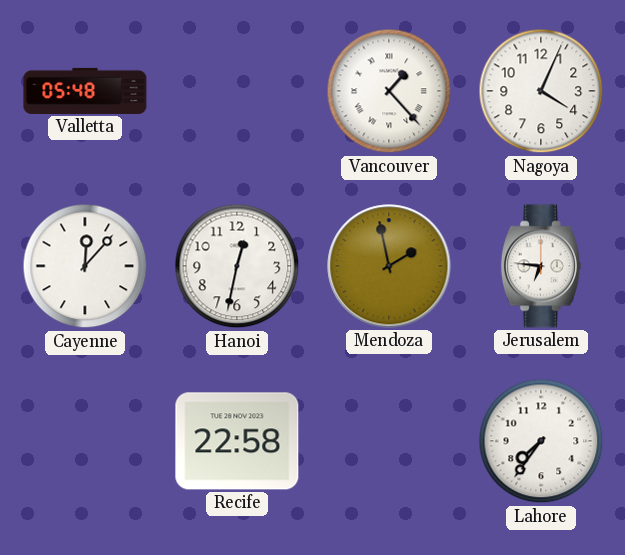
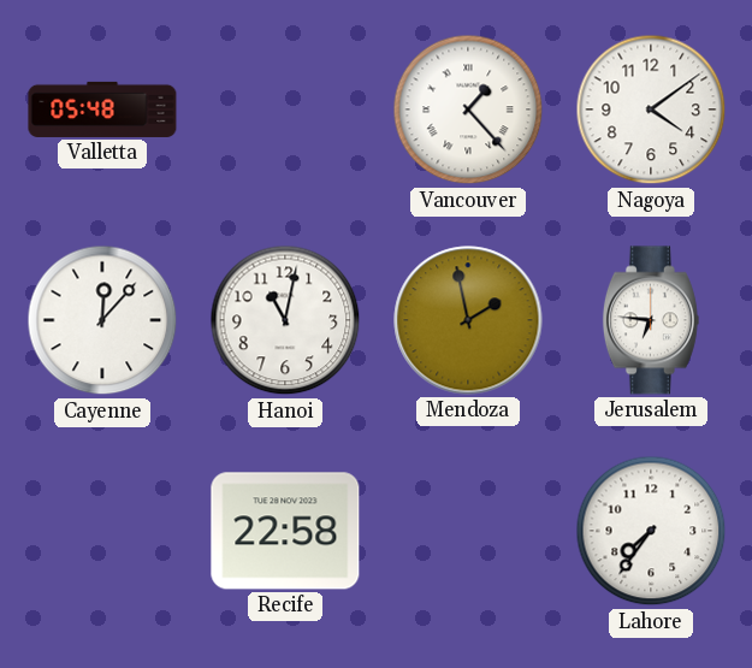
Nagoya: 4:04 -> 4:09
Hanoi: 12:32 -> 11:02
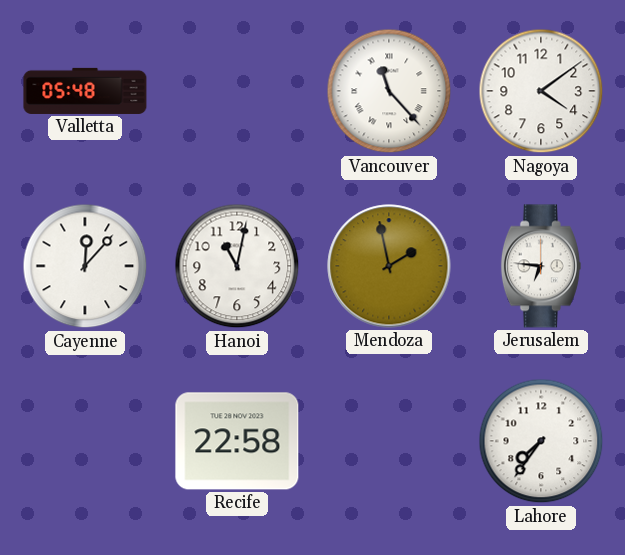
Vancouver: 1:23 -> 11:23
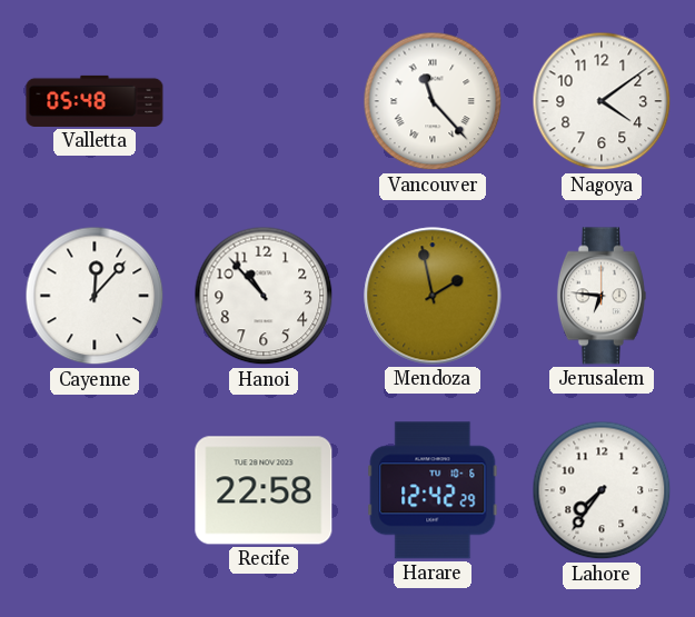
Hanoi: 11:02 -> 10:53
Harare: none -> 12:42
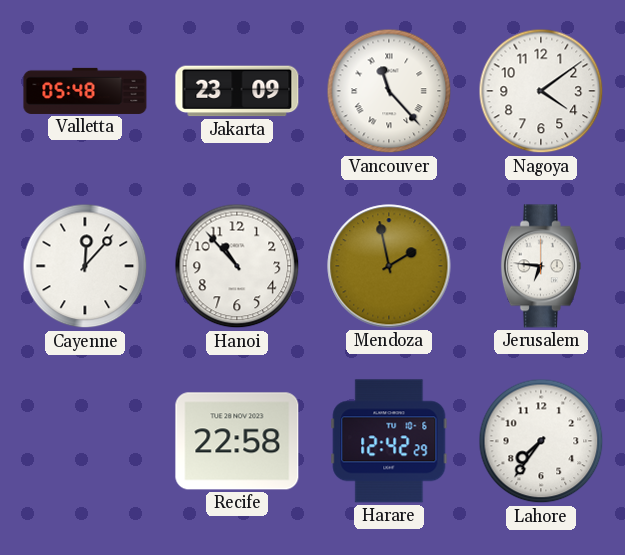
Jakarta: none -> 23:09
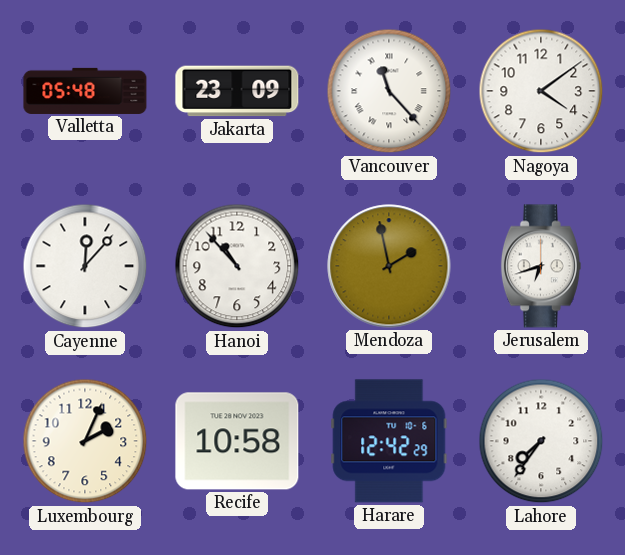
Jerusalem: 6:46 -> 6:42
Luxembourg: none -> 2:04
Recife: 22:58 -> 10:58
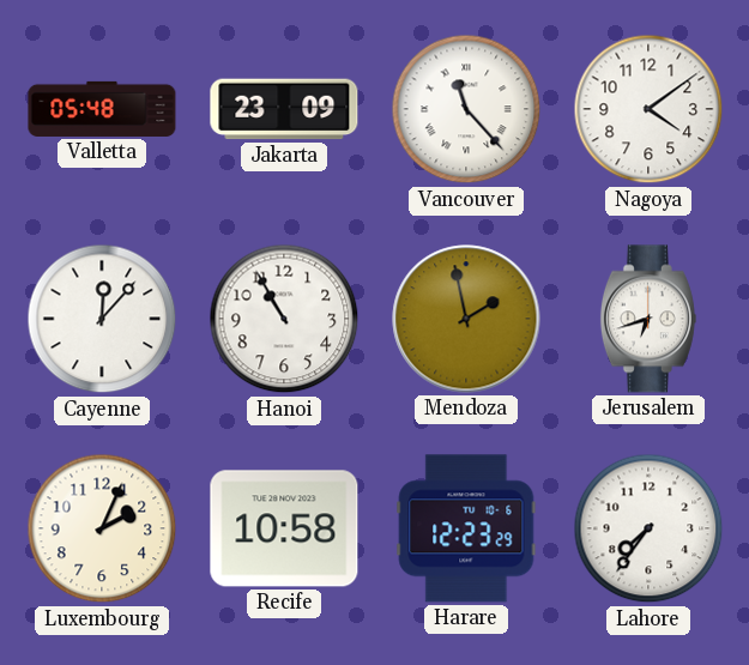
Hanoi: 10:53 -> 10:55
Harare: 12:42 -> 12:23
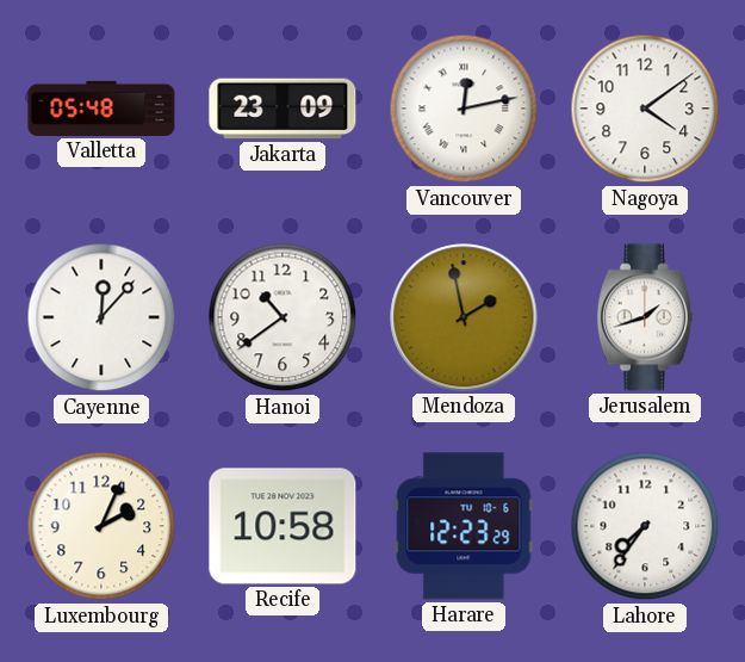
Vancouver: 11:23 -> 12:13
Hanoi: 10:55 -> 10:39
Jerusalem: 6:42 -> 1:42
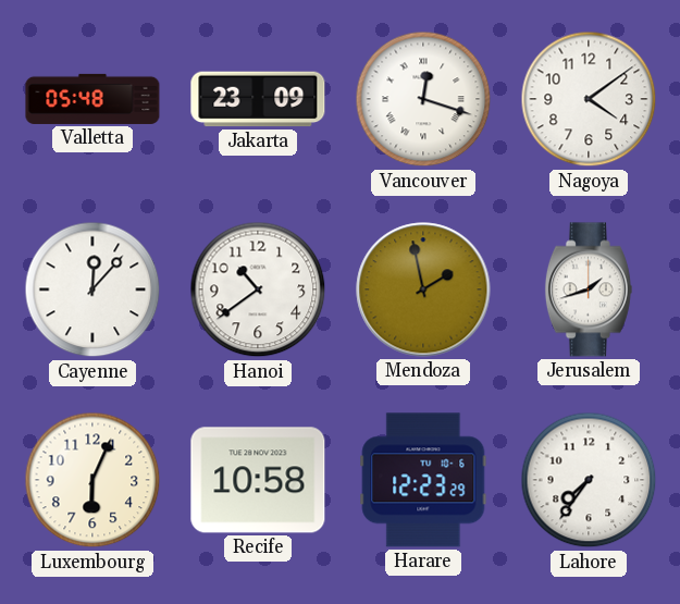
Vancouver: 12:13 -> 12:18
Luxembourg: 2:04 -> 6:04
